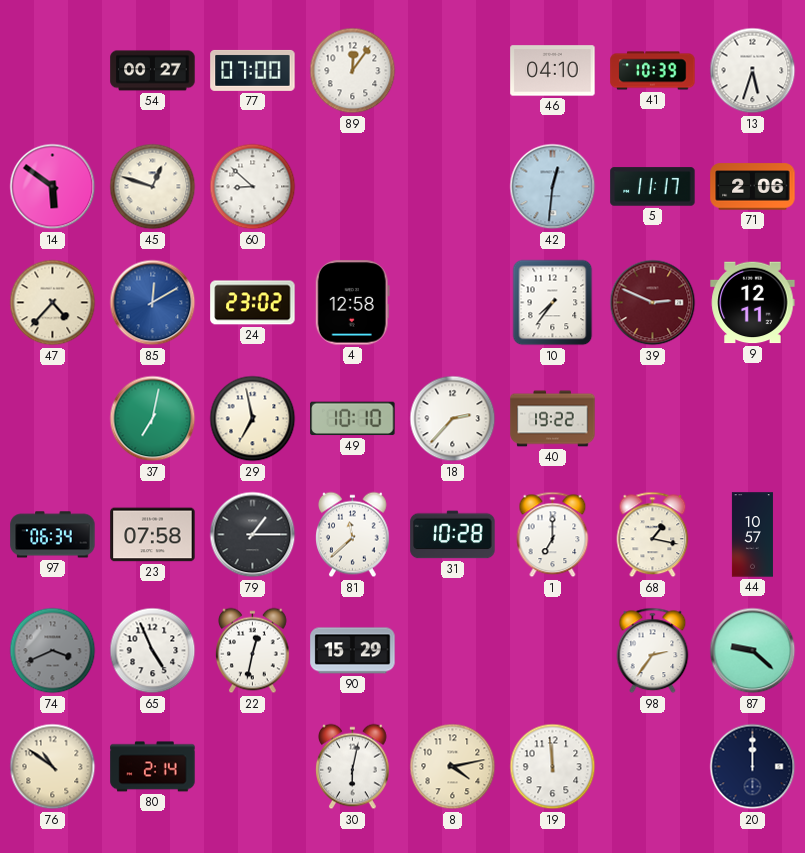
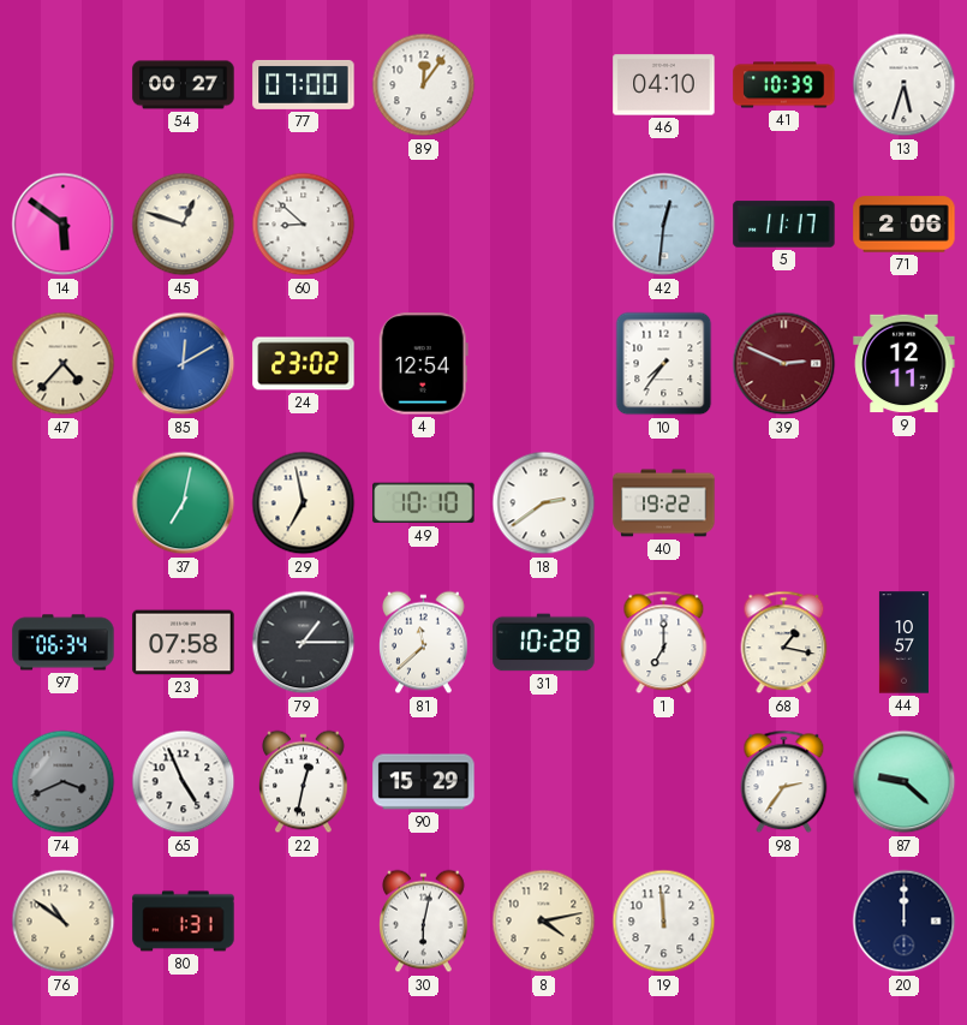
4: 12:58 -> 12:54
18: 2:37 -> 2:39
80: 2:14 -> 1:31
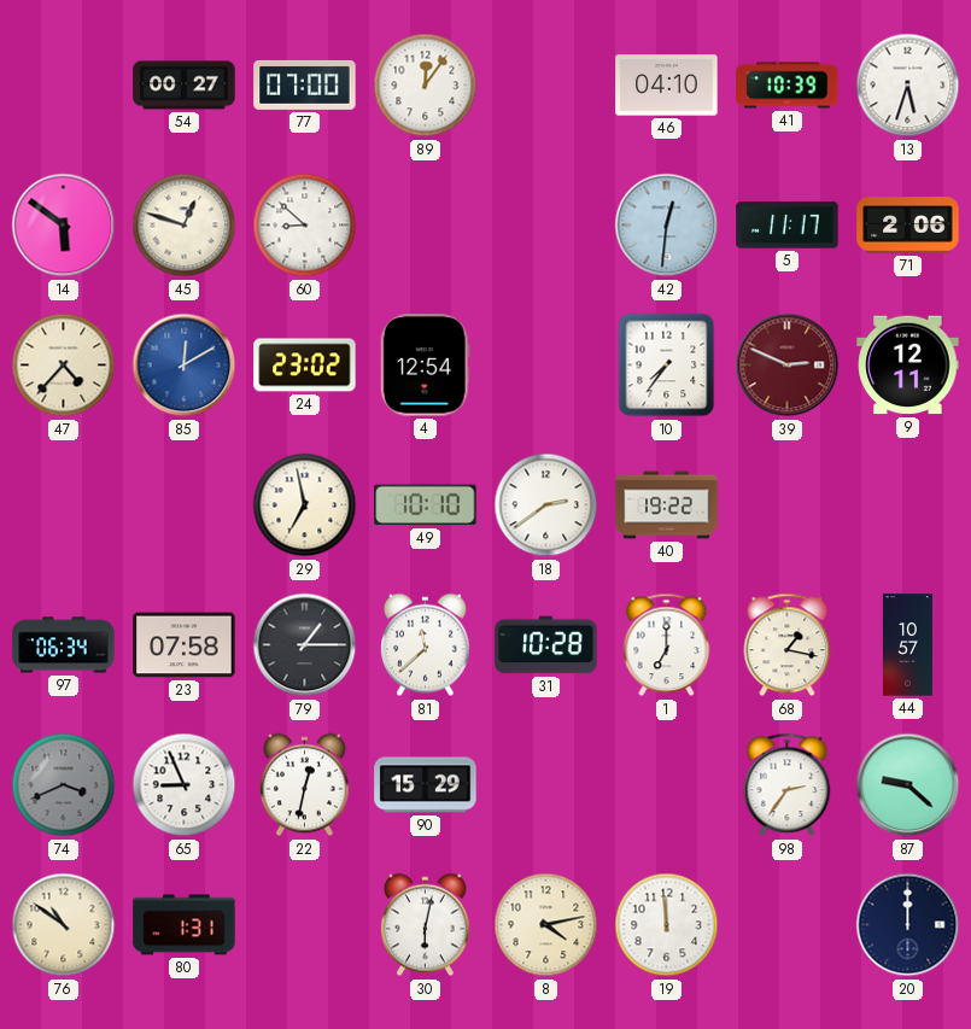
37: 7:02 -> none
65: 4:56 -> 8:56
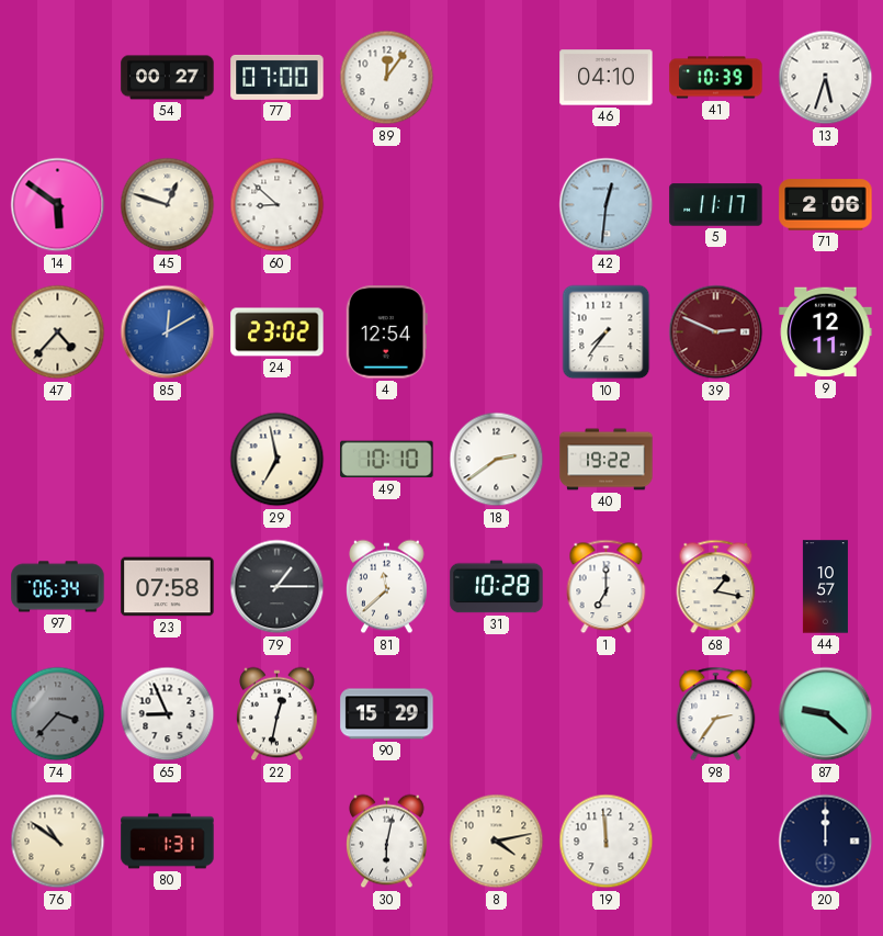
74: 3:41 -> 3:37
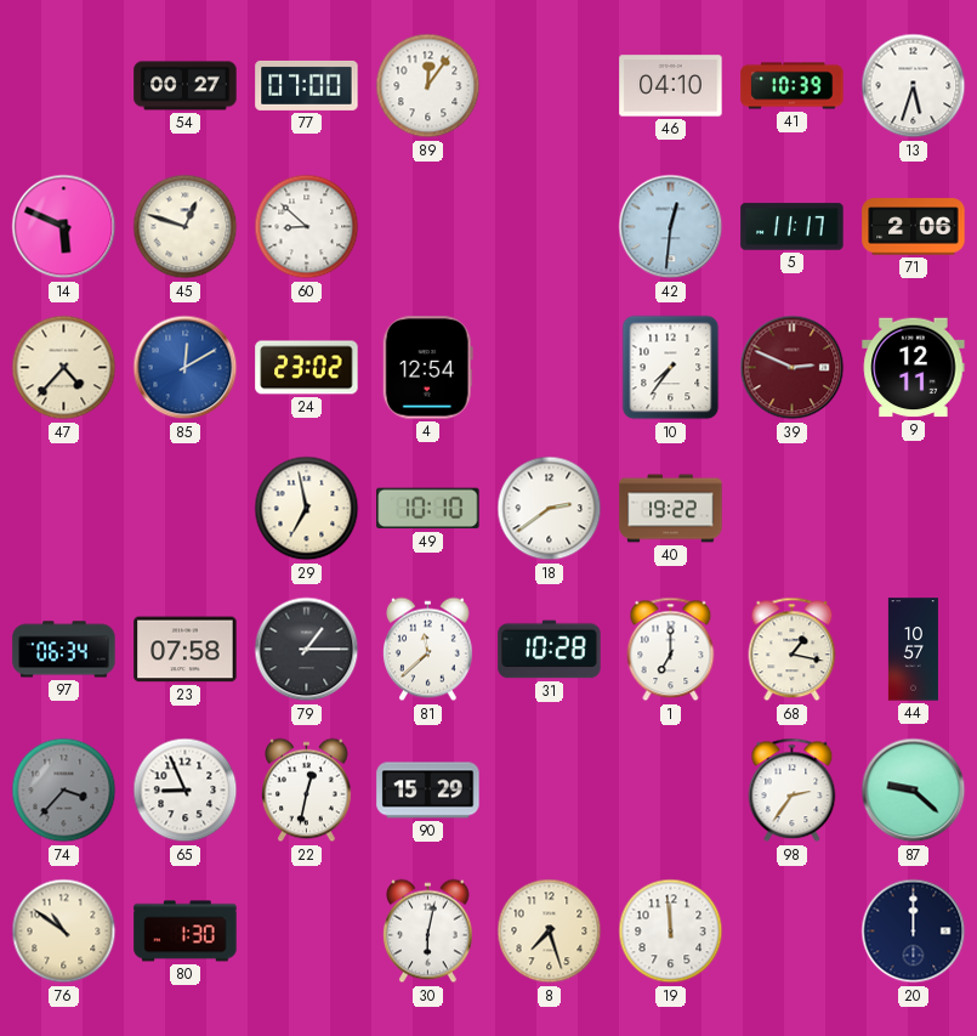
14: 5:51 -> 5:49
80: 1:31 -> 1:30
8: 4:13 -> 7:27
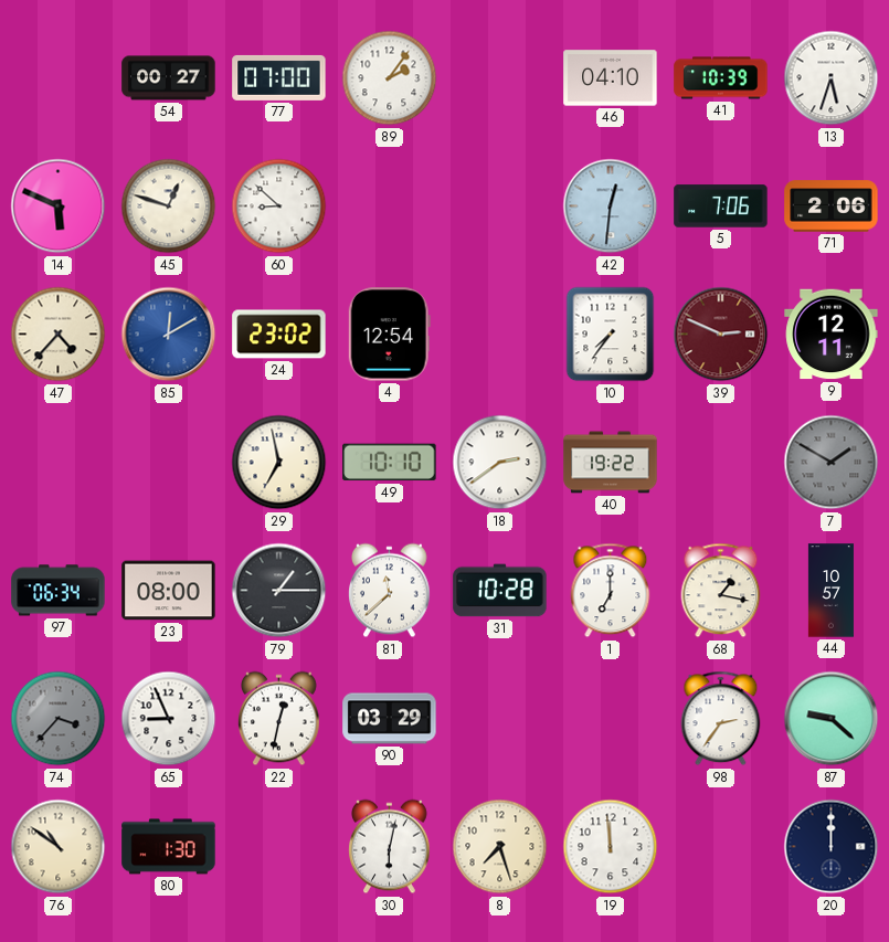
89: 12:06 -> 2:06
5: 11:17 -> 7:06
7: none -> 1:50
23: 07:58 -> 08:00
90: 15:29 -> 03:29
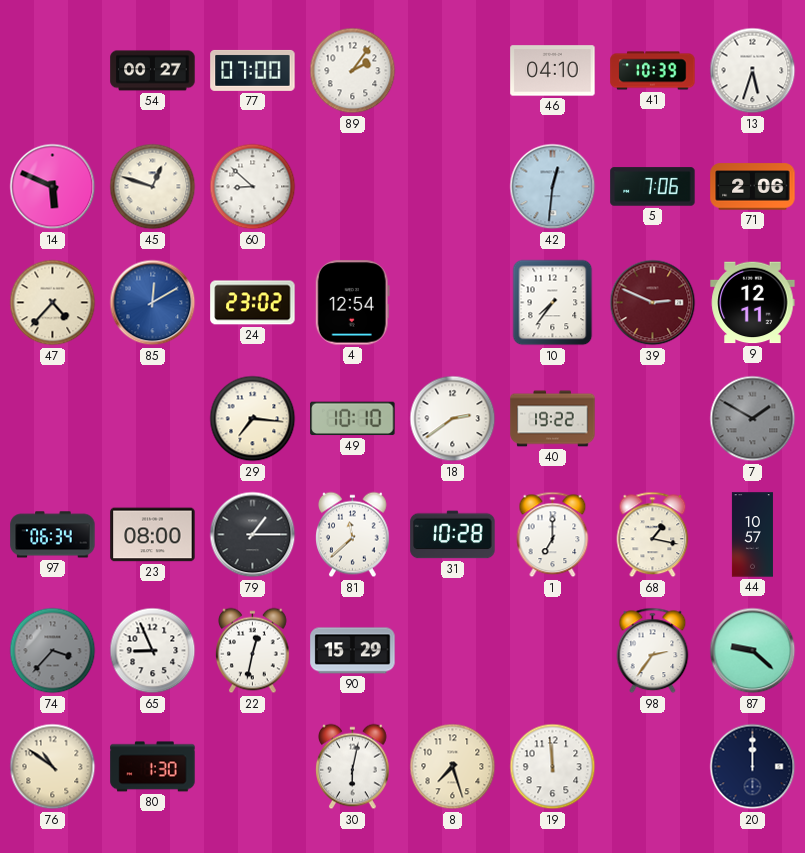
29: 6:58 -> 7:16
90: 03:29 -> 15:29
